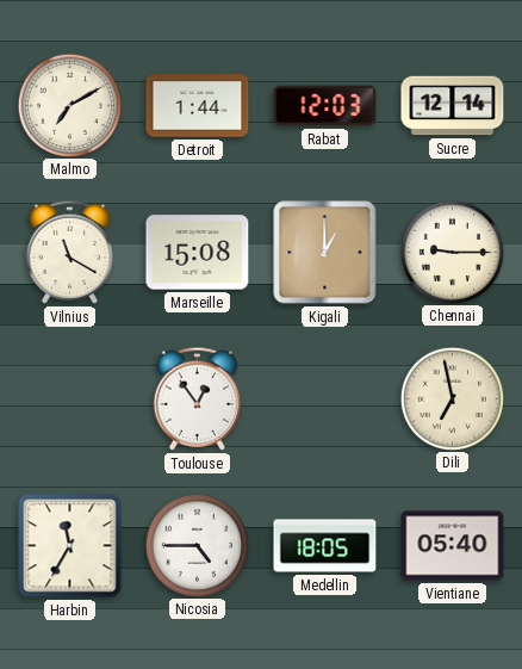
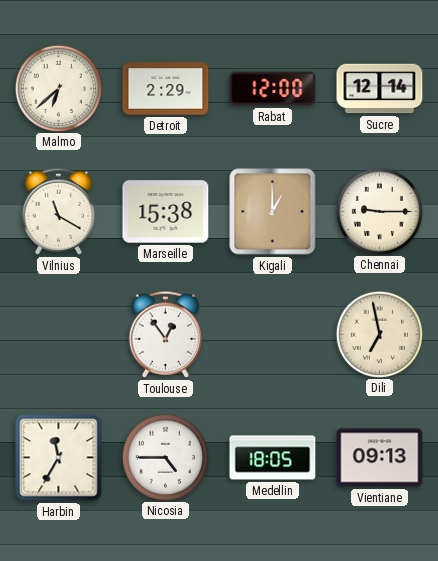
Malmo: 7:10 -> 6:38
Detroit: 1:44 -> 2:29
Rabat: 12:03 -> 12:00
Marseille: 15:08 -> 15:38
Vientiane: 05:40 -> 09:13
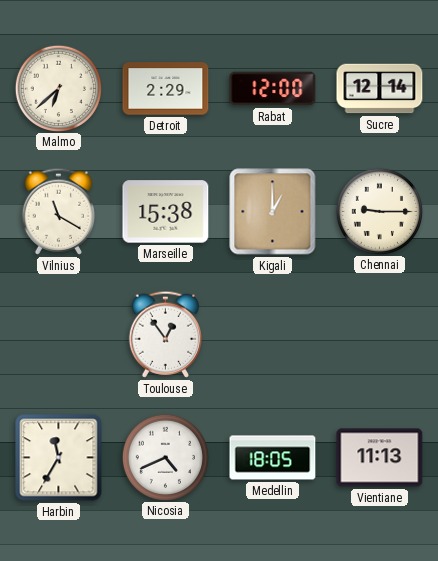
Dili: 6:58 -> none
Nicosia: 4:45 -> 4:41
Vientiane: 09:13 -> 11:13
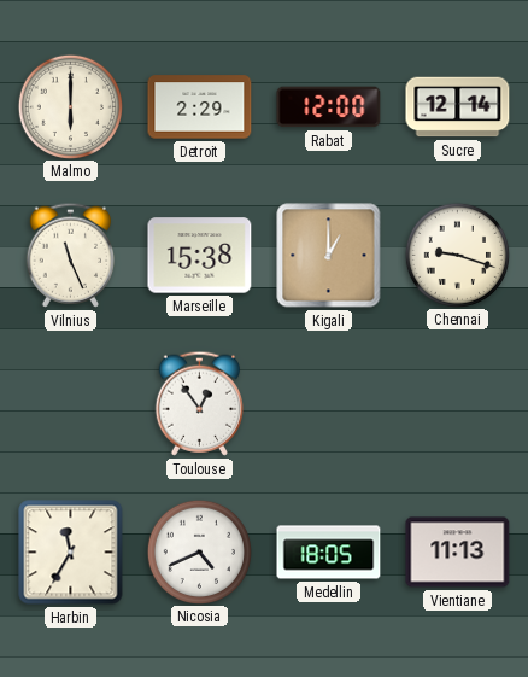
Malmo: 6:38 -> 6:00
Vilnius: 11:20 -> 11:26
Chennai: 9:15 -> 9:18
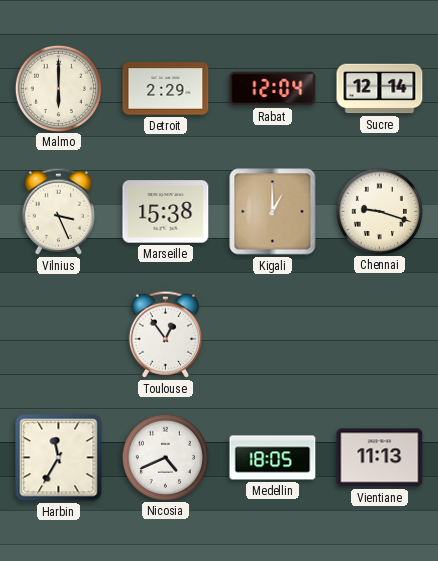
Rabat: 12:00 -> 12:04
Vilnius: 11:26 -> 3:26
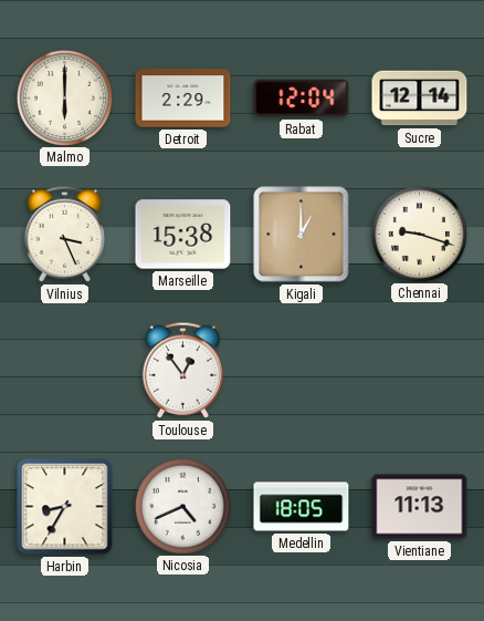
Harbin: 11:35 -> 8:35
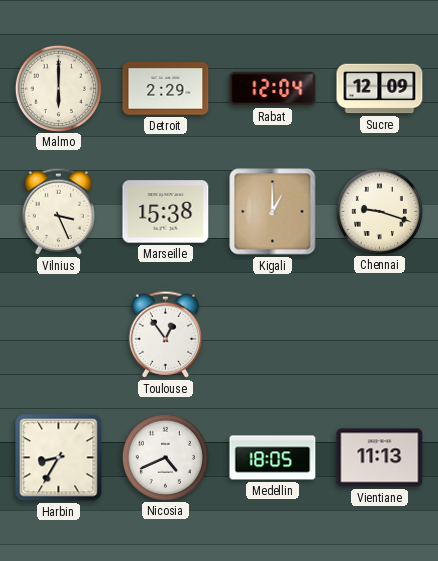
Sucre: 12:14 -> 12:09
